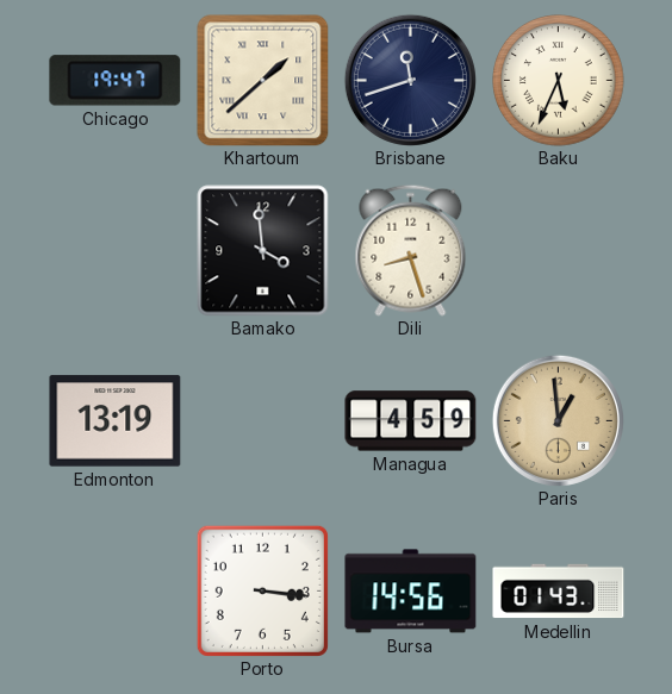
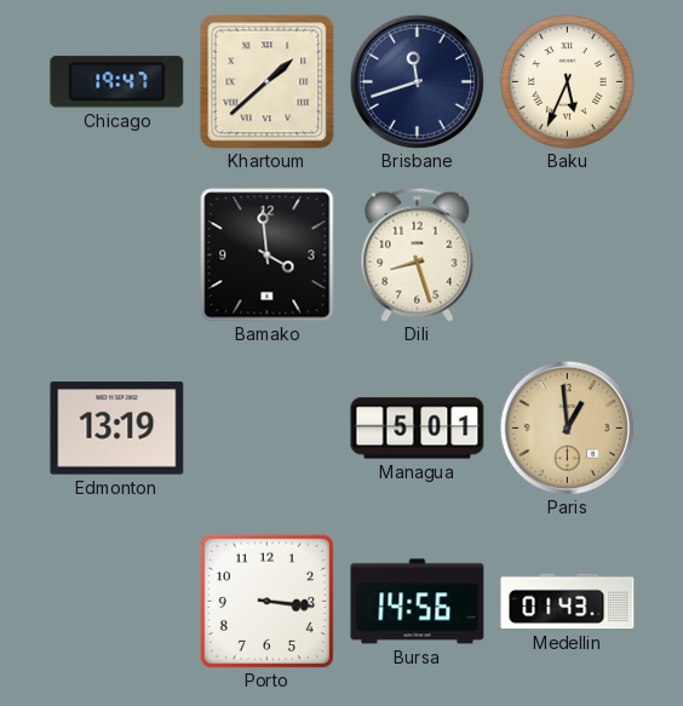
Managua: 4:59 -> 5:01
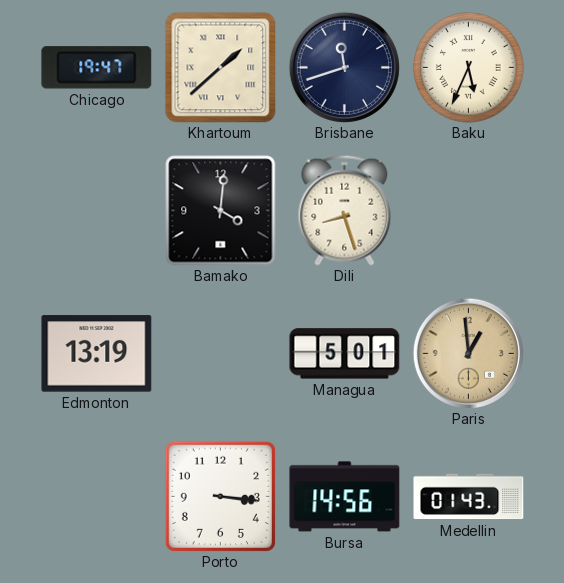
Bamako: 3:59 -> 4:01
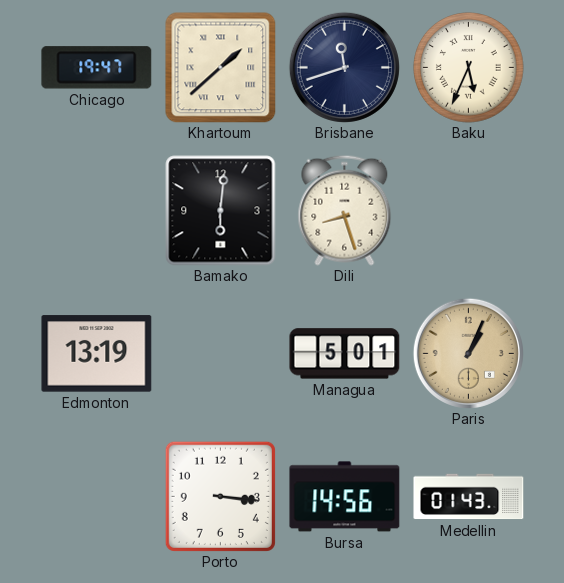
Bamako: 4:01 -> 6:01
Paris: 12:59 -> 1:04
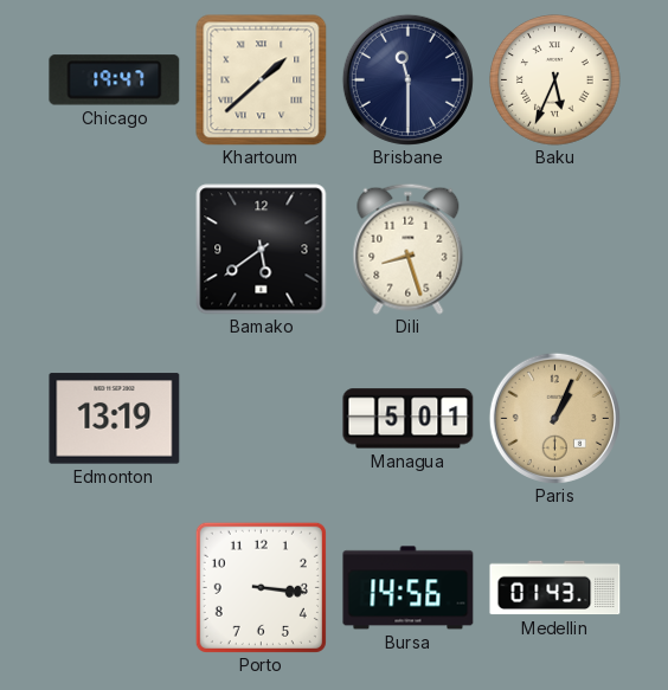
Brisbane: 11:42 -> 11:30
Bamako: 6:01 -> 5:39
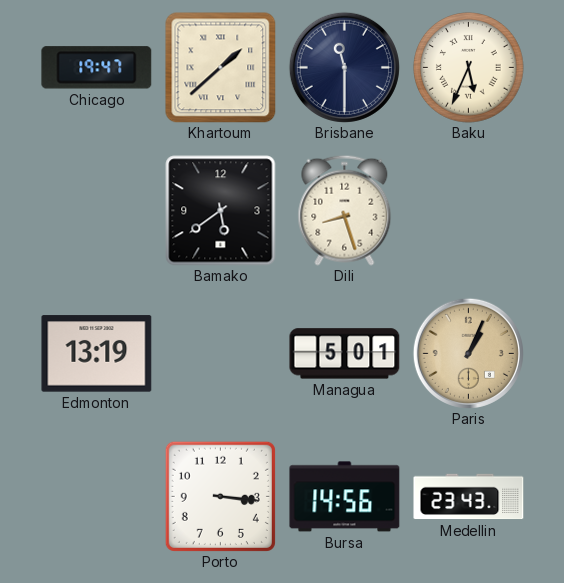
Medellin: 01:43 -> 23:43
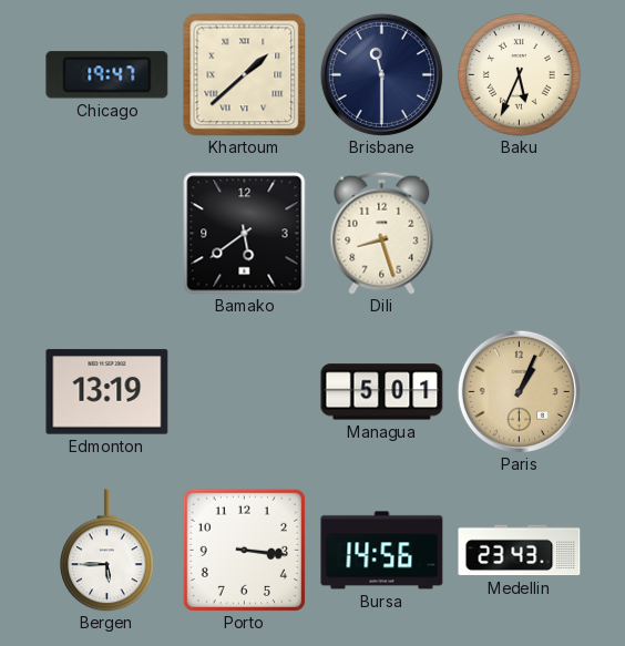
Bergen: none -> 5:45
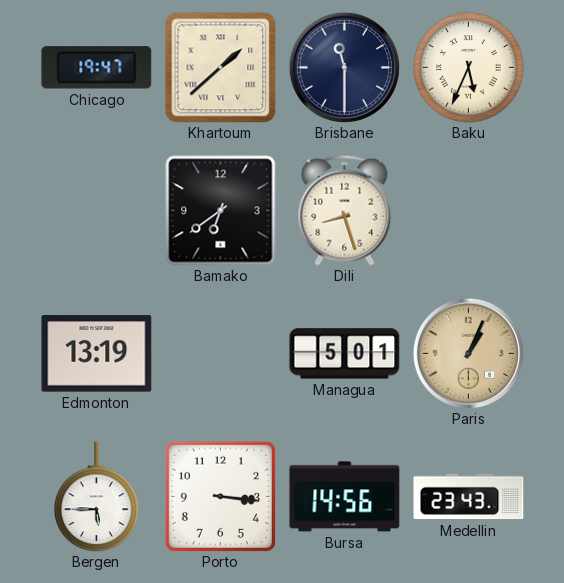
Bamako: 5:39 -> 6:39
